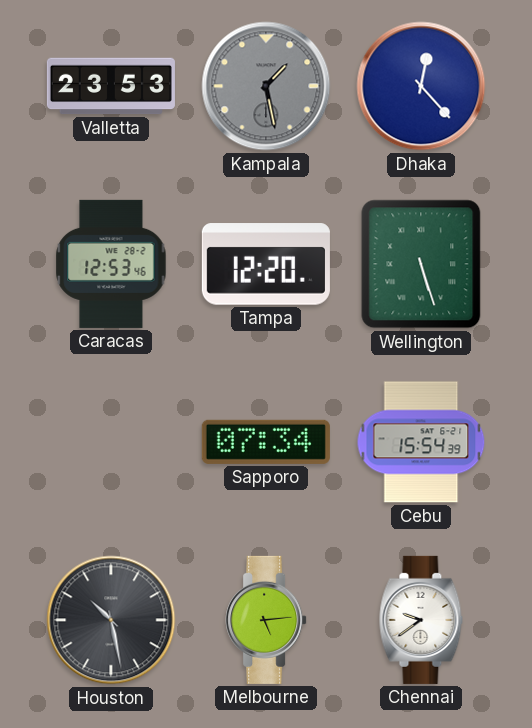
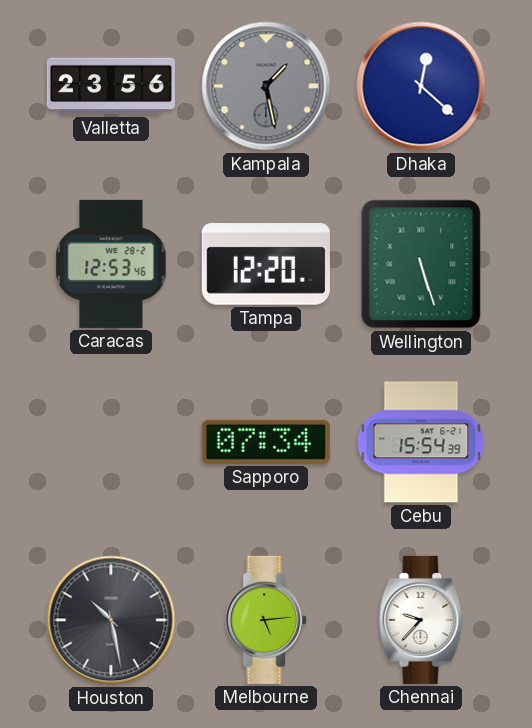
Valletta: 23:53 -> 23:56
Dhaka: 12:23 -> 12:22
Chennai: 9:39 -> 9:37
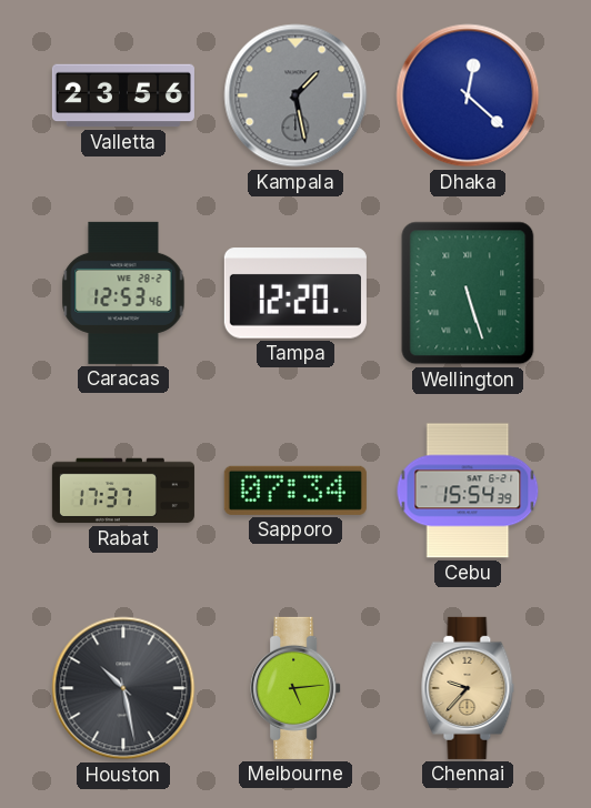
Rabat: none -> 17:37
Chennai dial: white -> champagne
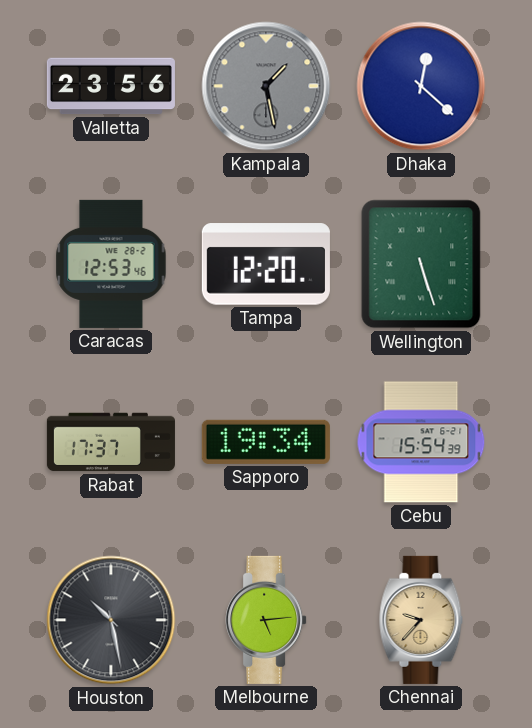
Sapporo: 07:34 -> 19:34
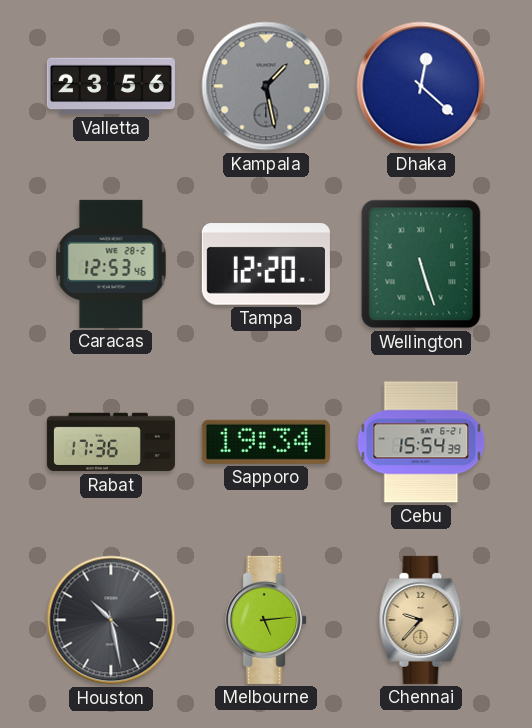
Rabat: 17:37 -> 17:36
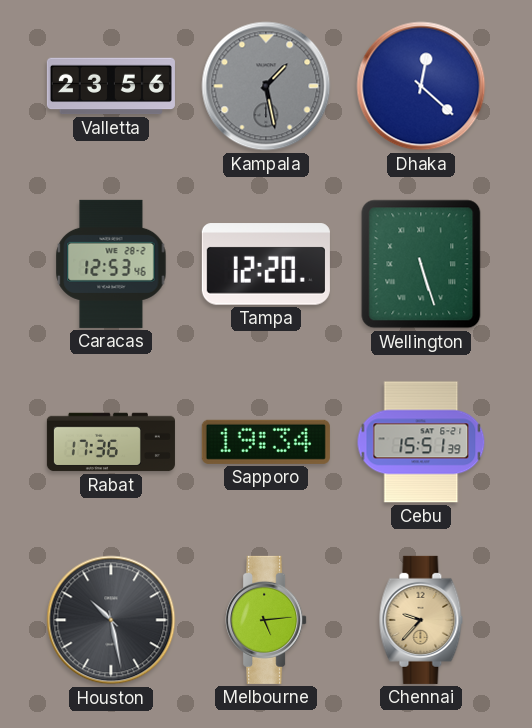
Cebu: 15:54 -> 15:51
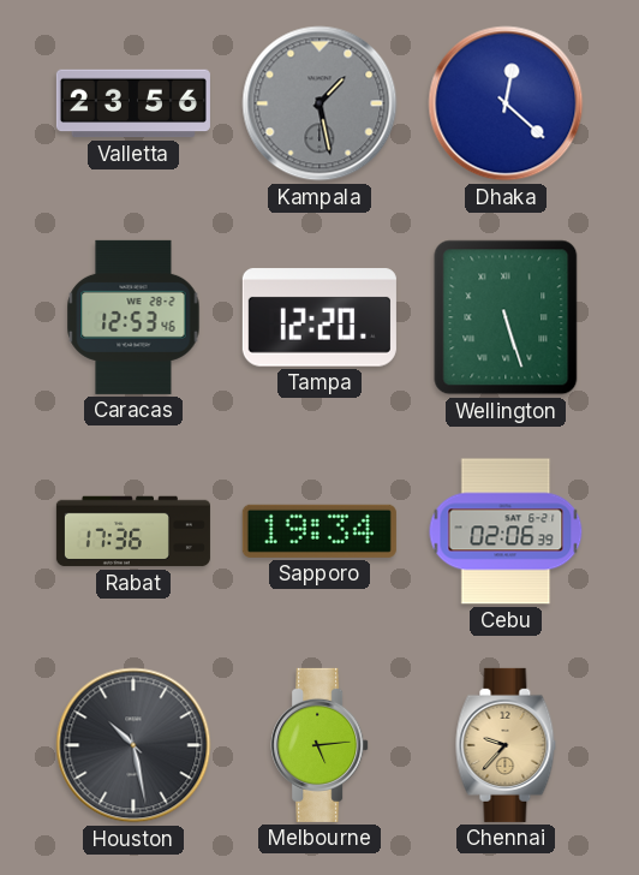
Cebu: 15:51 -> 02:06
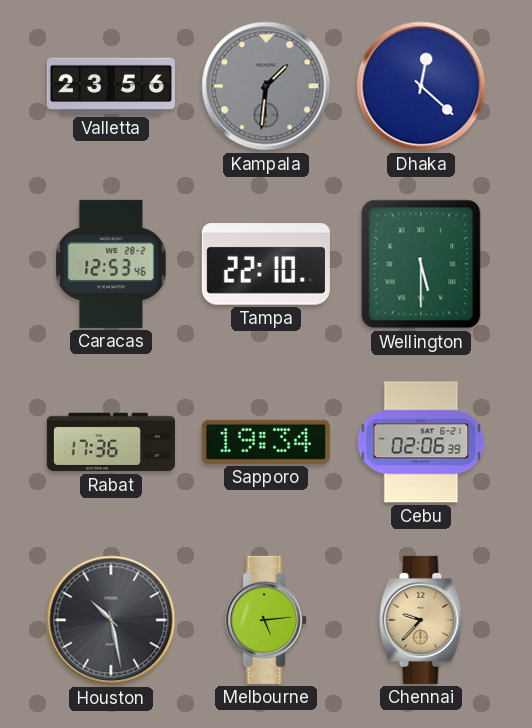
Kampala: 1:28 -> 1:31
Tampa: 12:20 -> 22:10
Wellington: 5:27 -> 5:30
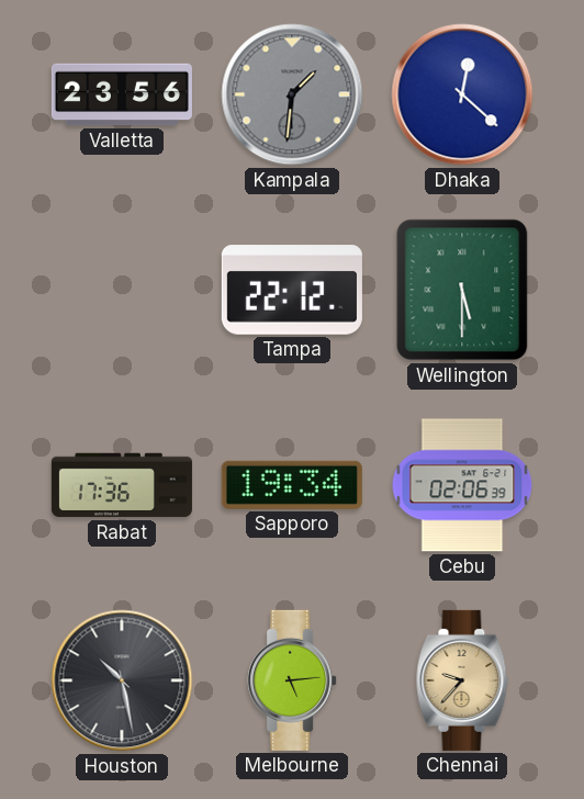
Caracas: 12:53 -> none
Tampa: 22:10 -> 22:12
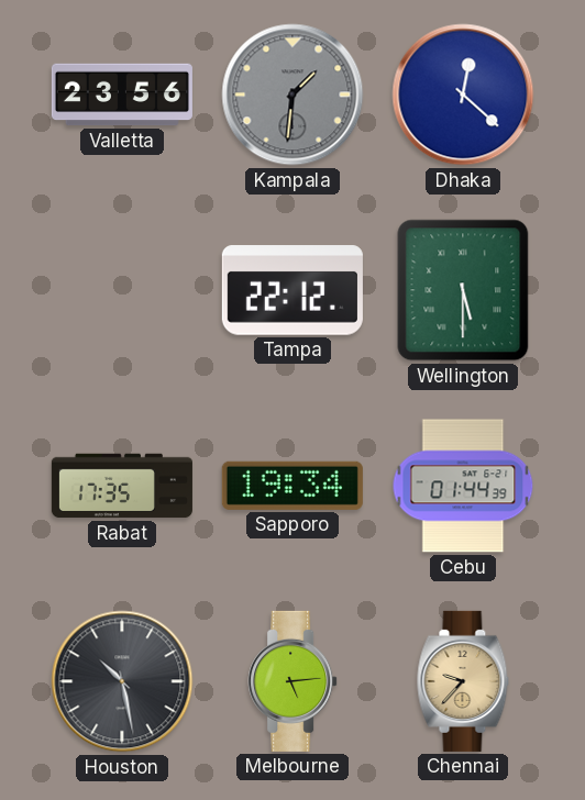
Rabat: 17:36 -> 17:35
Cebu: 02:06 -> 01:44
